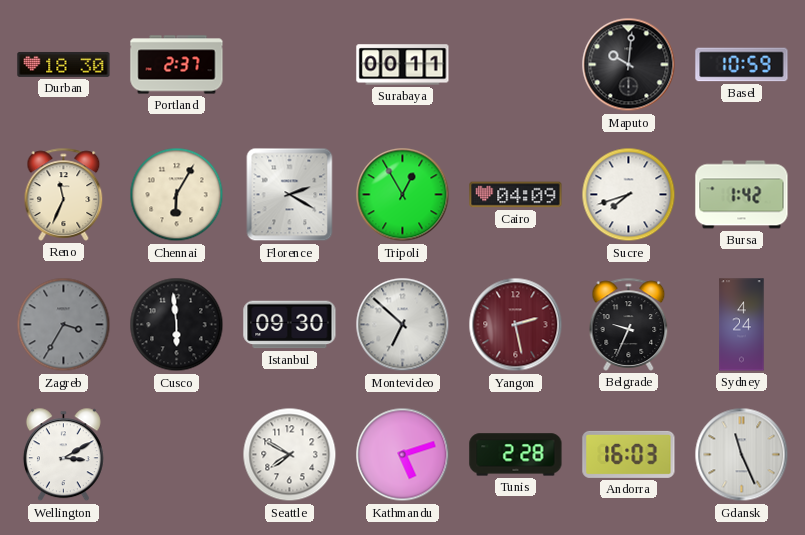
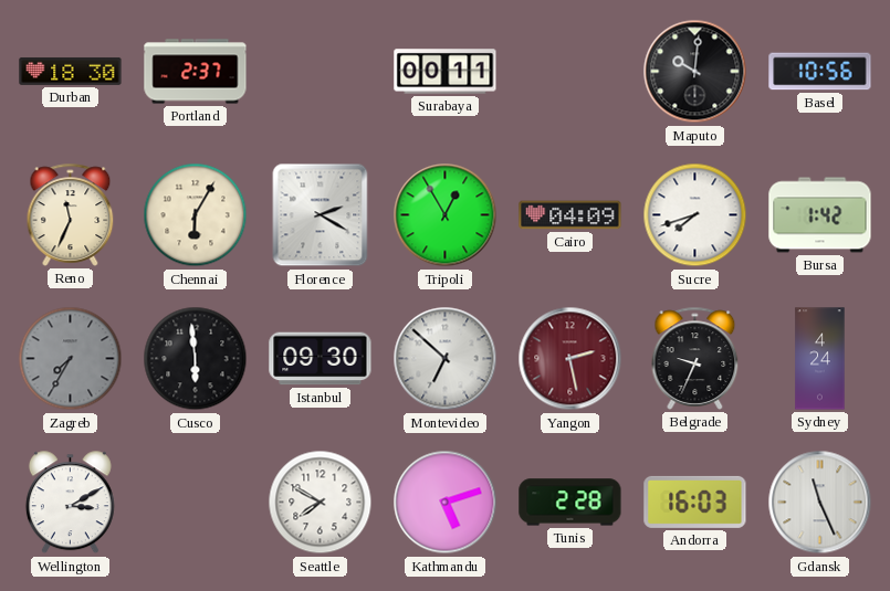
Basel: 10:59 -> 10:56
Zagreb: 3:35 -> 7:35
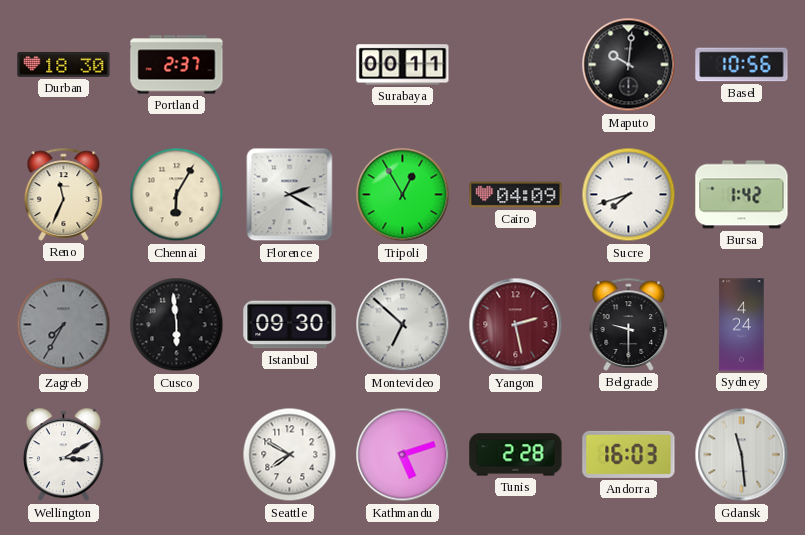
Belgrade: 9:34 -> 9:30
Gdansk: 11:26 -> 11:29
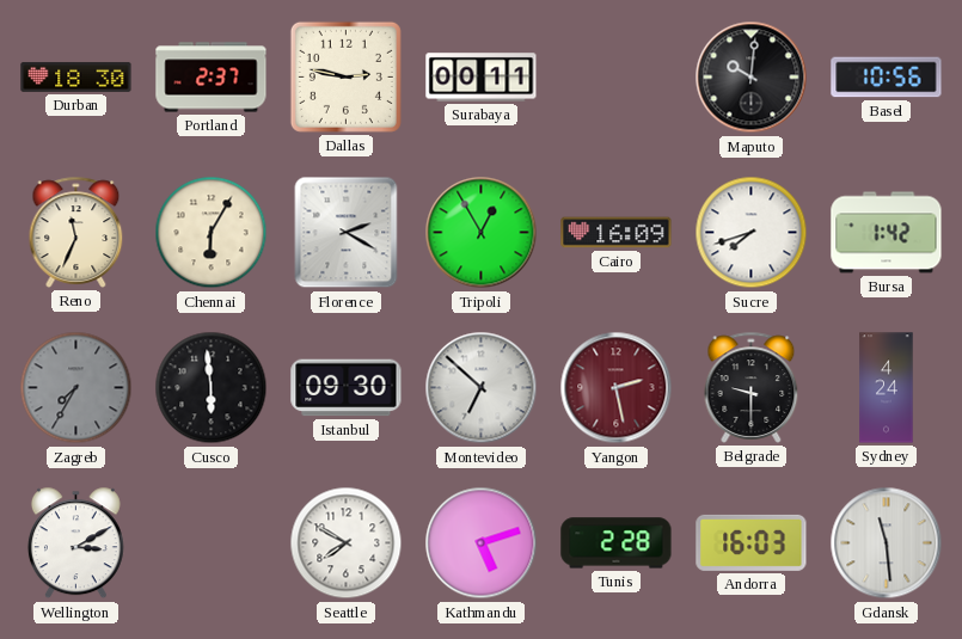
Dallas: none -> 2:47
Cairo: 04:09 -> 16:09
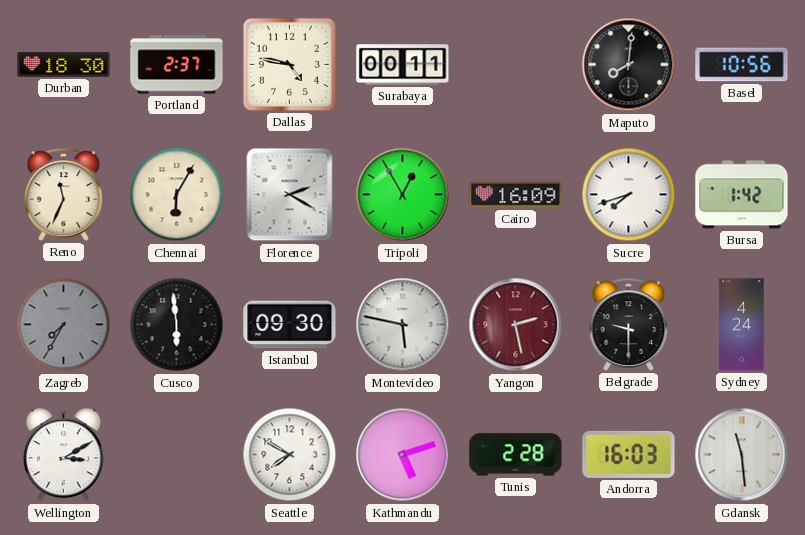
Dallas: 2:47 -> 4:47
Maputo: 10:01 -> 8:01
Montevideo: 6:52 -> 5:47
